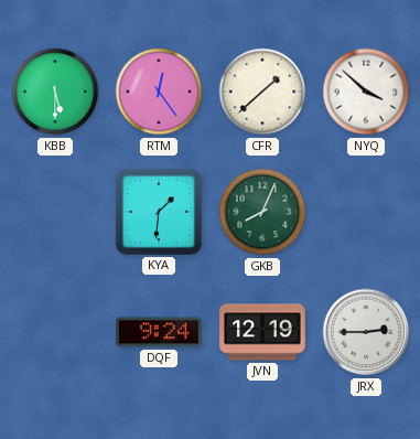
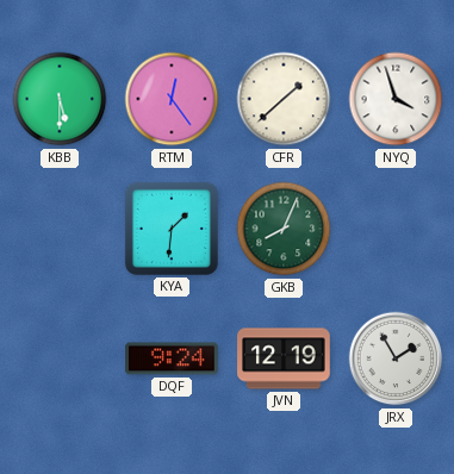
NYQ: 3:52 -> 3:57
JRX: 2:45 -> 1:55
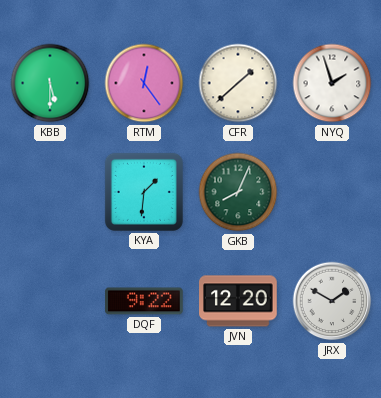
NYQ: 3:57 -> 1:57
DQF: 9:24 -> 9:22
JVN: 12:19 -> 12:20
JRX: 1:55 -> 1:50
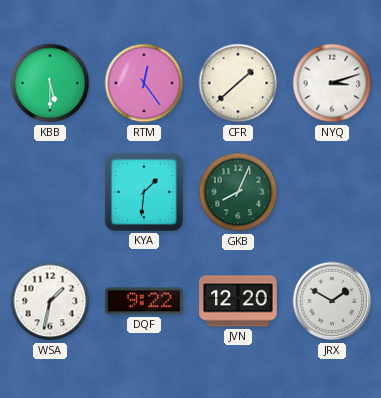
NYQ: 1:57 -> 3:12
WSA: none -> 1:32
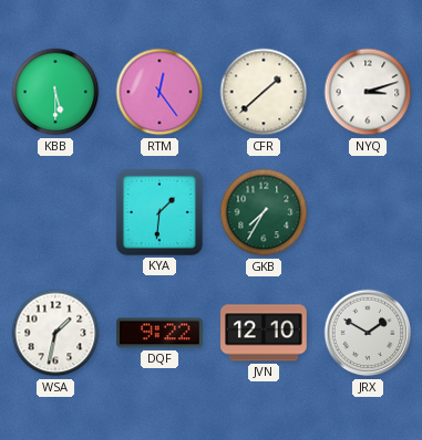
GKB: 8:04 -> 7:35
JVN: 12:20 -> 12:10
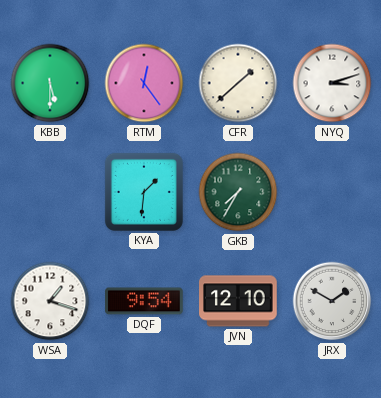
WSA: 1:32 -> 1:18
DQF: 9:22 -> 9:54
